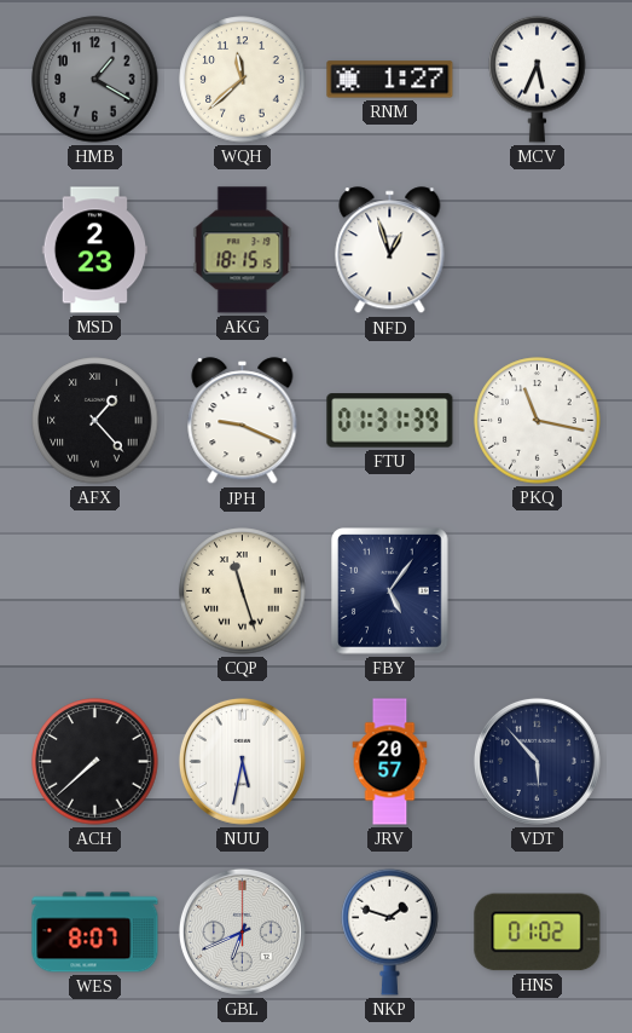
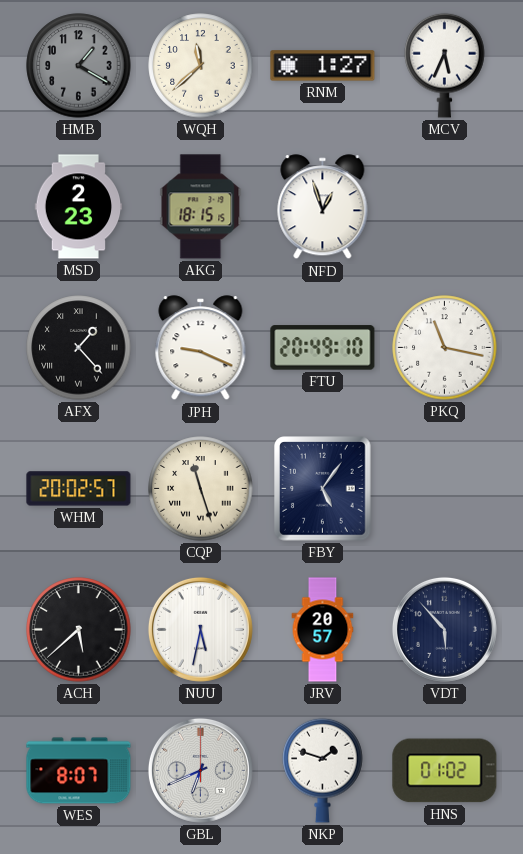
FTU: 01:31 -> 20:49
WHM: none -> 20:02
ACH: 7:38 -> 5:38
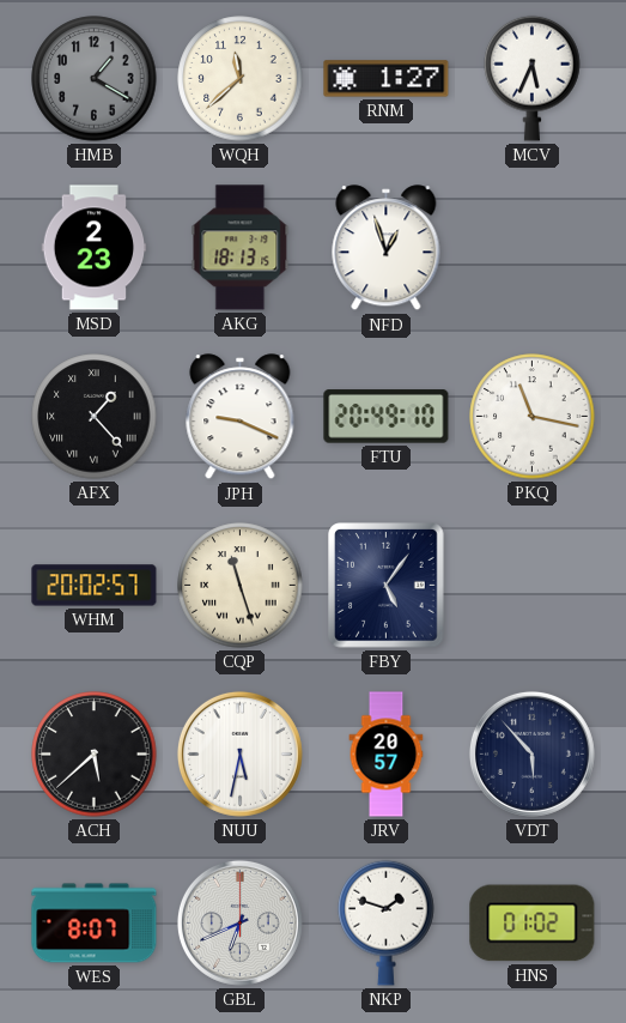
AKG: 18:15 -> 18:13
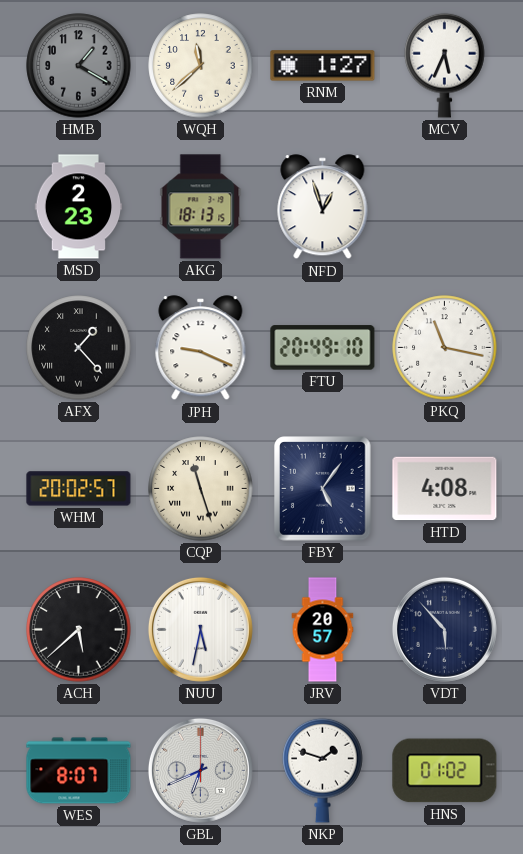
HTD: none -> 4:08
